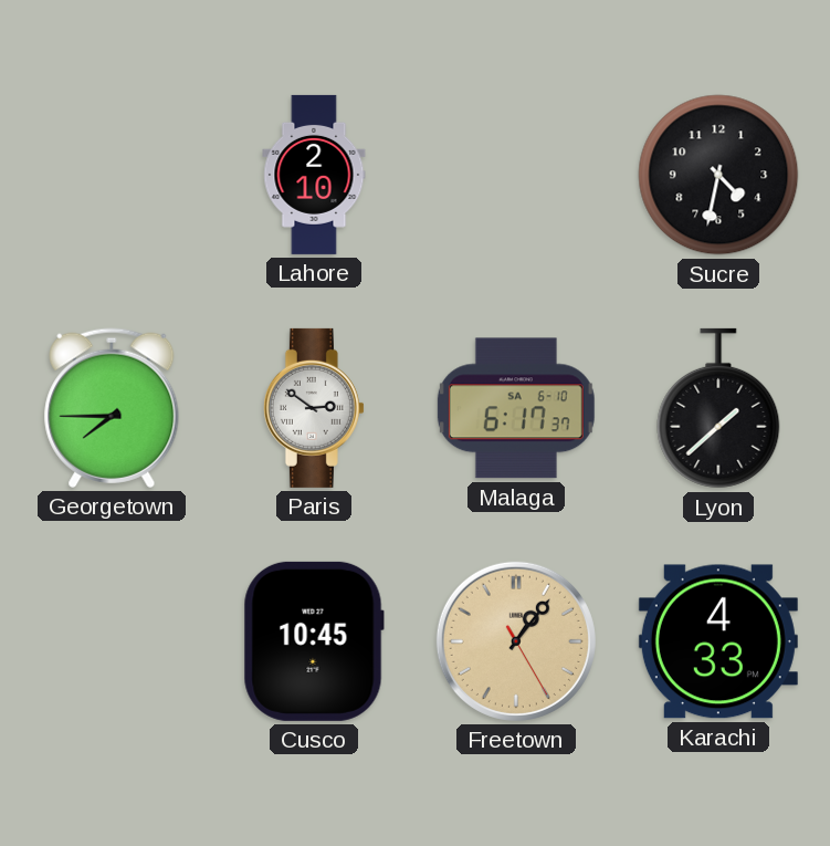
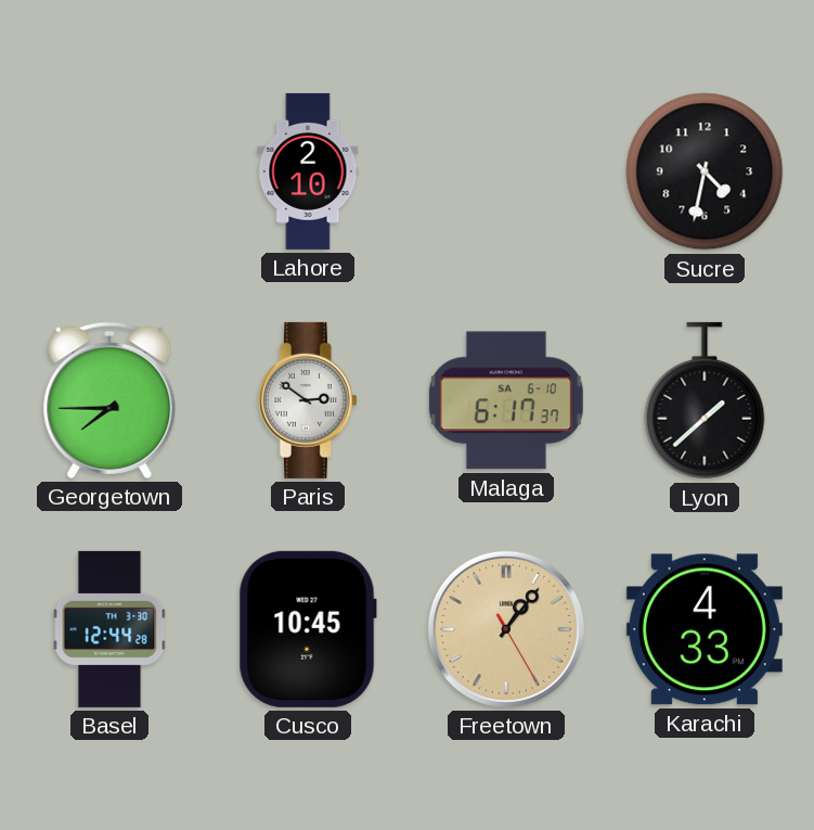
Basel: none -> 12:44
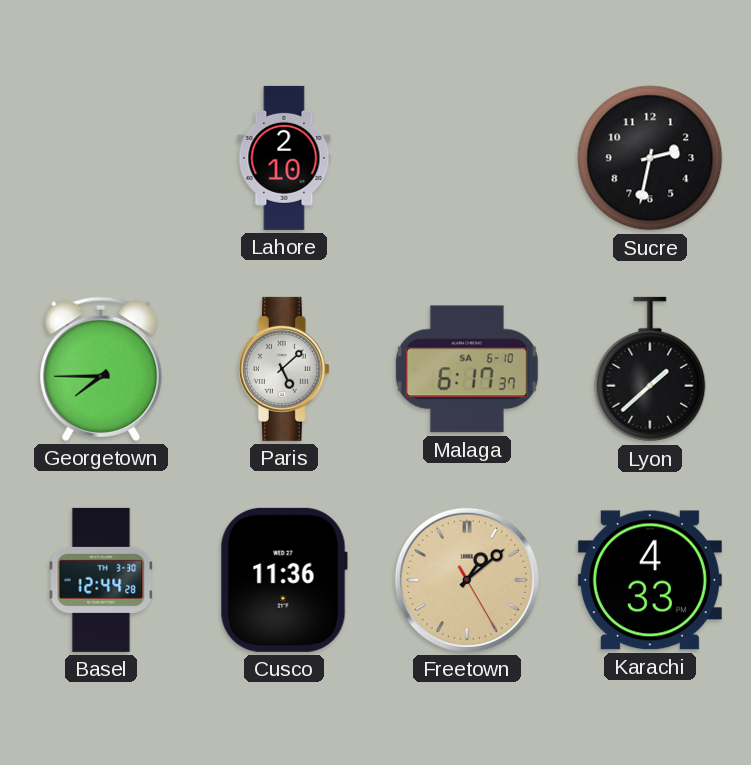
Sucre: 4:32 -> 2:32
Paris: 2:51 -> 5:08
Cusco: 10:45 -> 11:36
Freetown: 1:06 -> 1:08
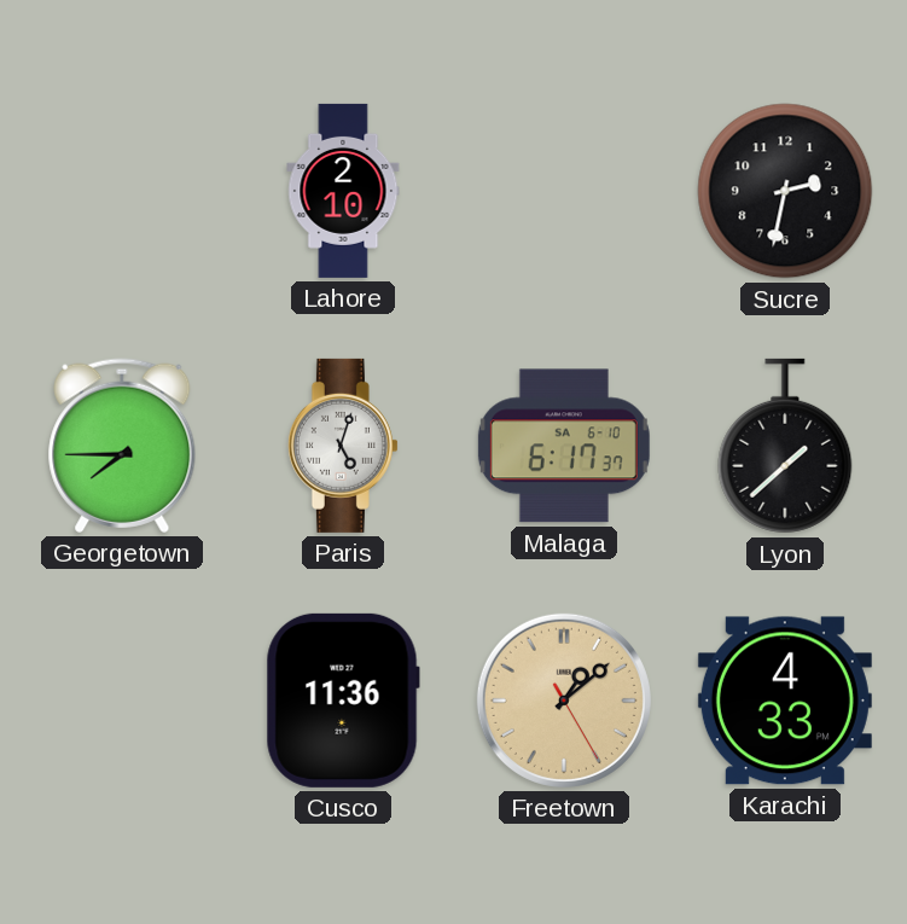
Paris: 5:08 -> 5:03
Basel: 12:44 -> none
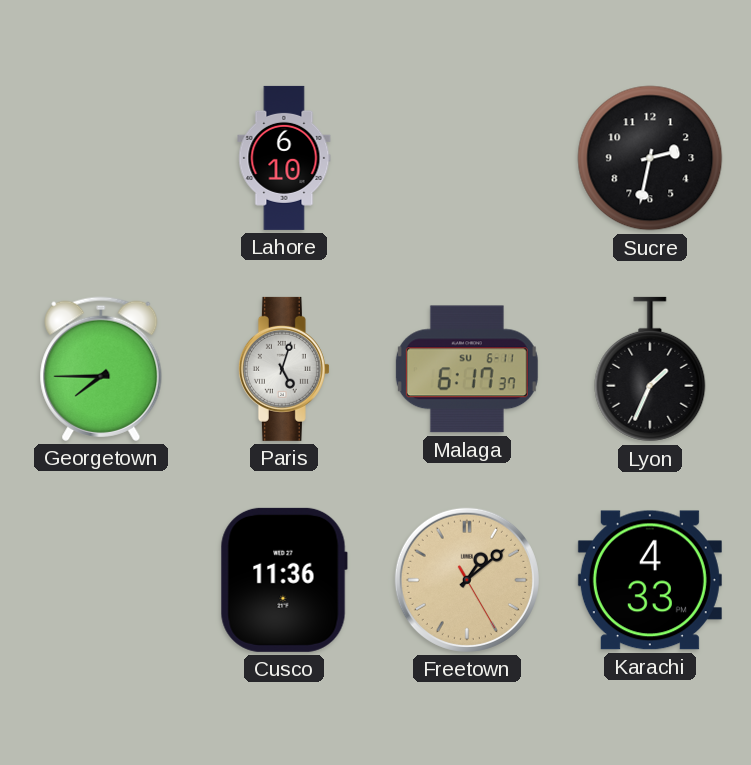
Lahore: 2:10 -> 6:10
Malaga date: SA 6-10 -> SU 6-11
Lyon: 1:38 -> 1:34
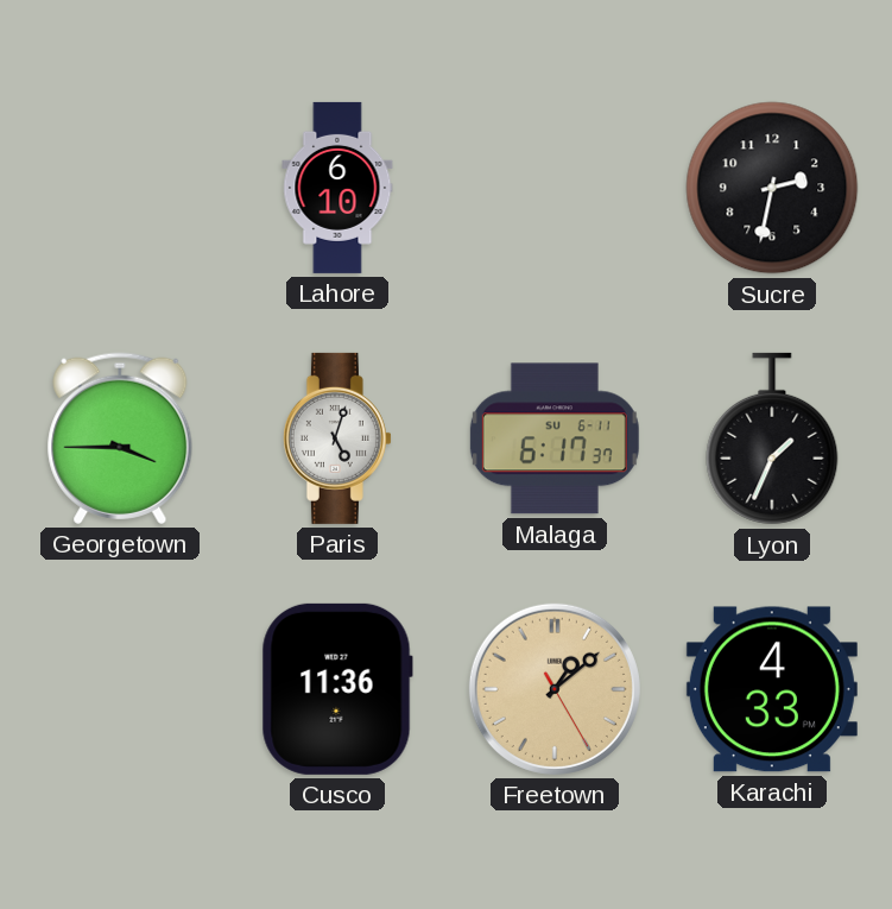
Georgetown: 7:45 -> 3:45
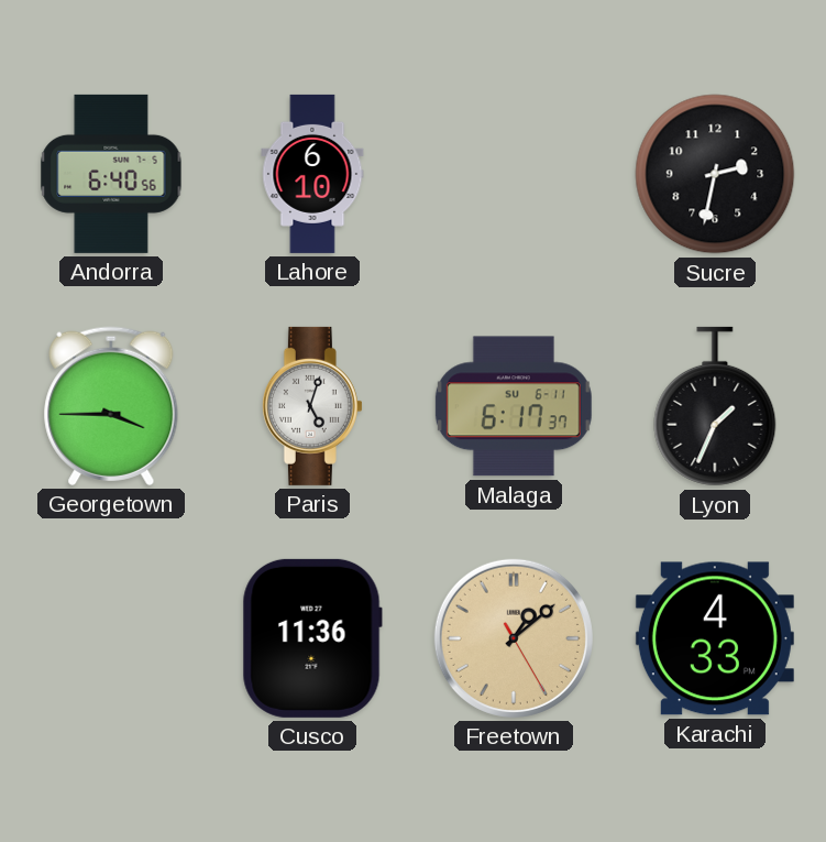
Andorra: none -> 6:40
